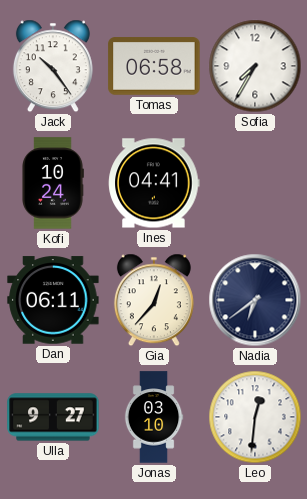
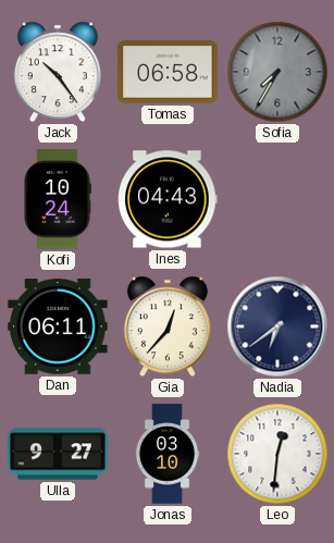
Sofia dial: white -> grey
Ines: 04:41 -> 04:43
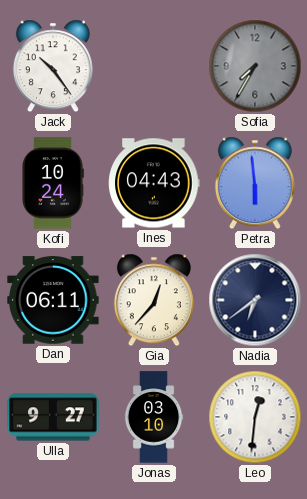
Tomas: 06:58 -> none
Petra: none -> 5:59
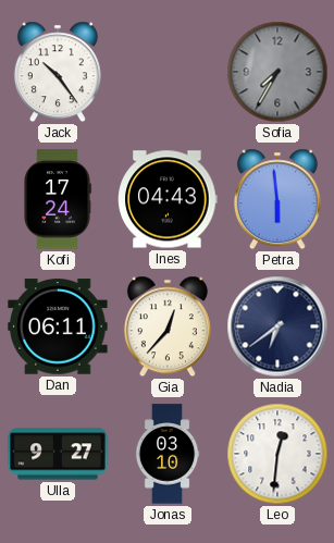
Kofi: 10:24 -> 17:24
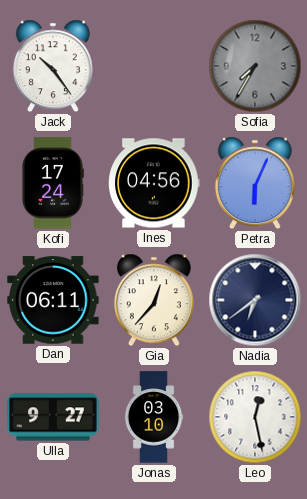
Ines: 04:43 -> 04:56
Petra: 5:59 -> 6:04
Leo: 12:31 -> 12:28
